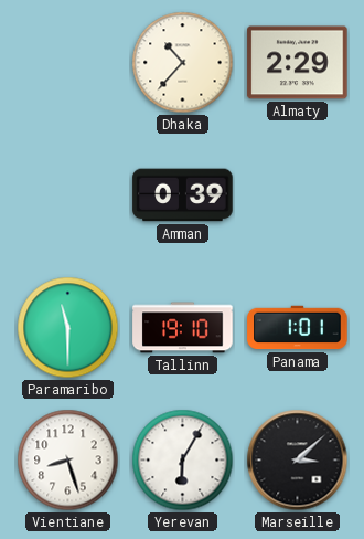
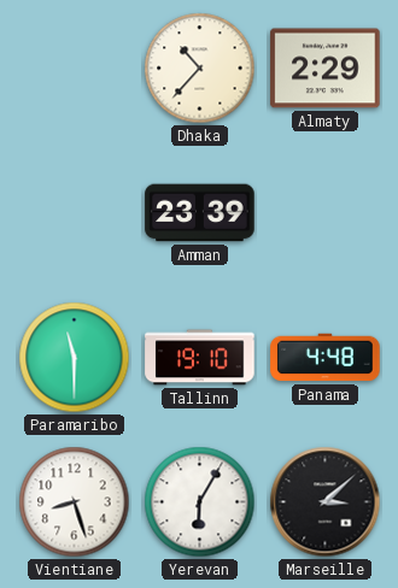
Amman: 0:39 -> 23:39
Panama: 1:01 -> 4:48
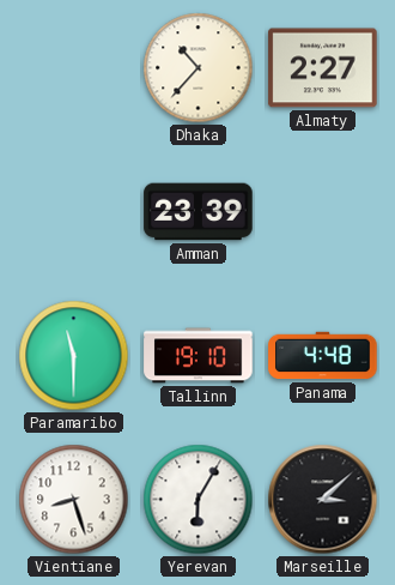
Almaty: 2:29 -> 2:27
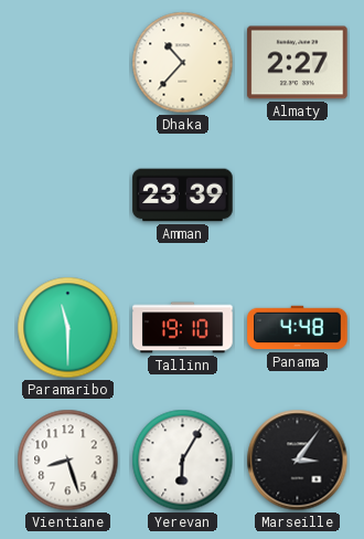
Marseille: 3:08 -> 3:06
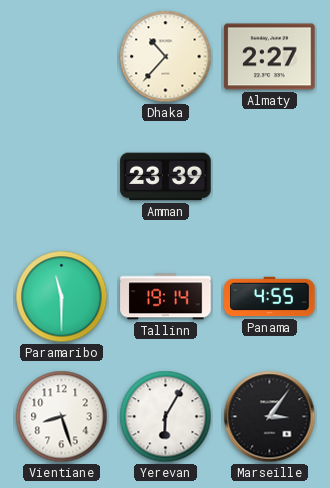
Tallinn: 19:10 -> 19:14
Panama: 4:48 -> 4:55
